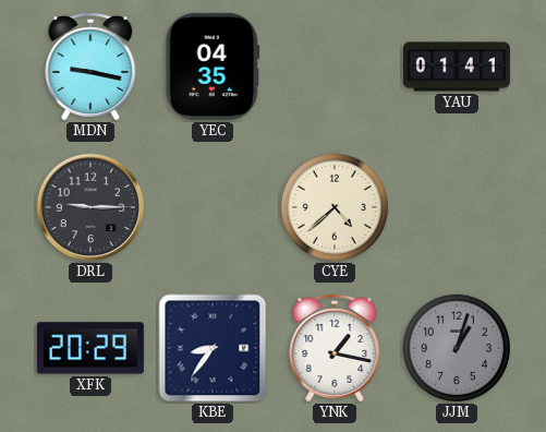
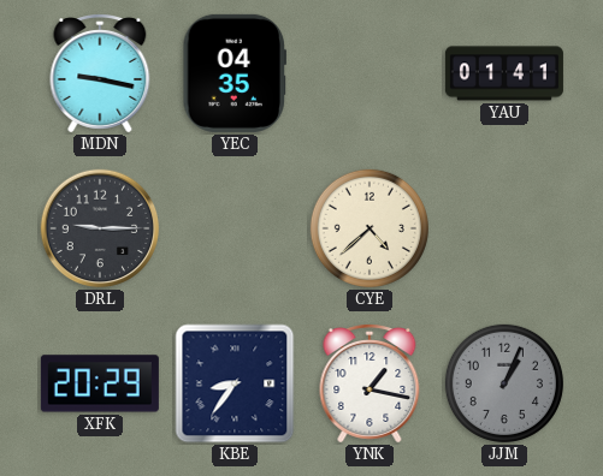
JJM: 1:03 -> 1:04
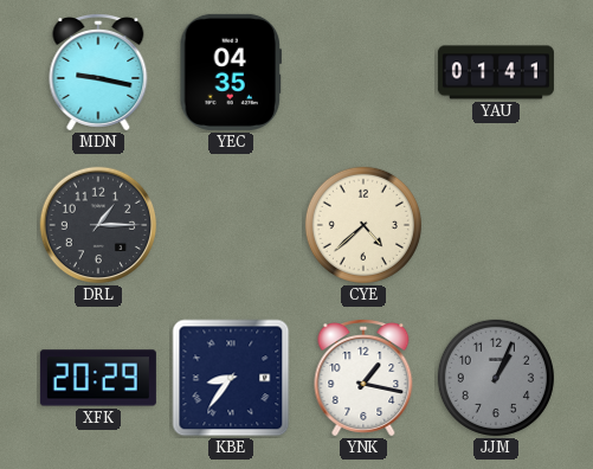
DRL: 9:15 -> 1:15
